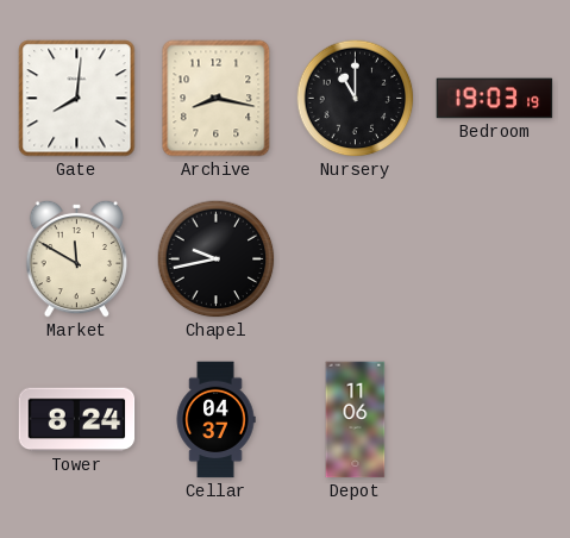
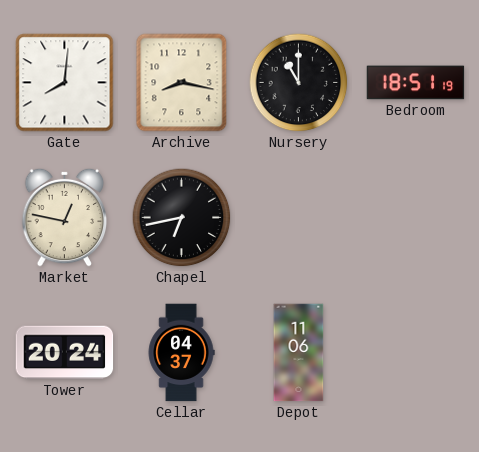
Bedroom: 19:03 -> 18:51
Market: 11:50 -> 12:47
Chapel: 9:43 -> 6:43
Tower: 8:24 -> 20:24
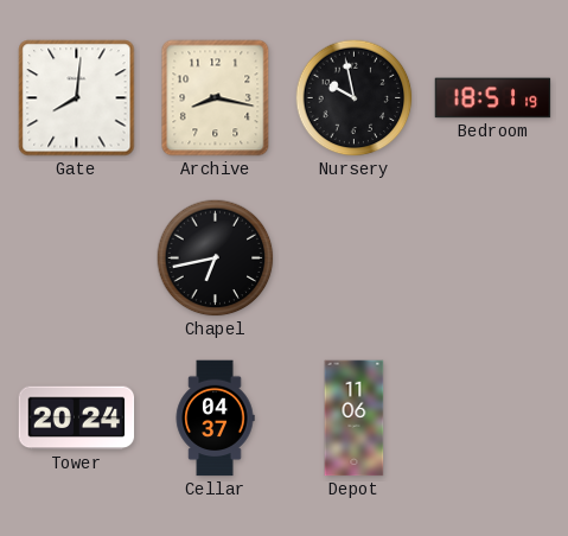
Nursery: 11:00 -> 9:58
Market: 12:47 -> none
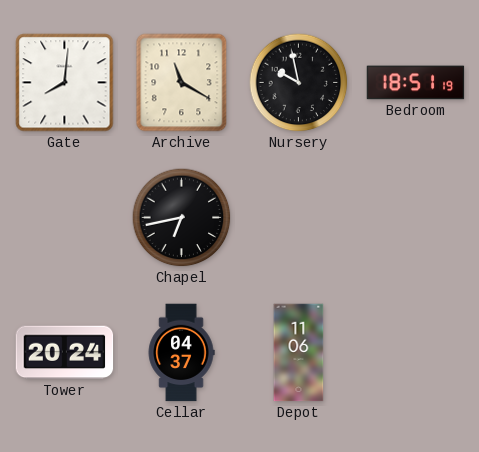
Archive: 8:17 -> 11:20
